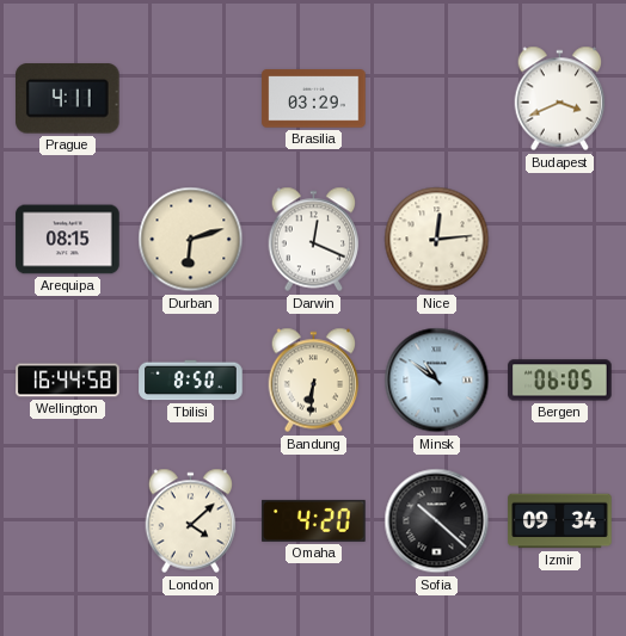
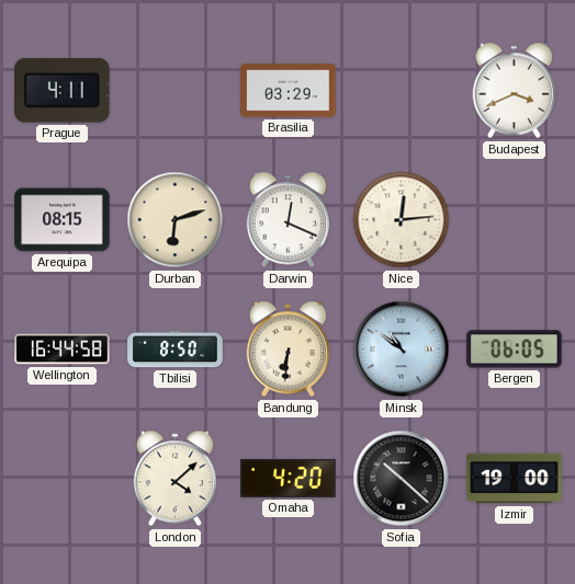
Izmir: 09:34 -> 19:00
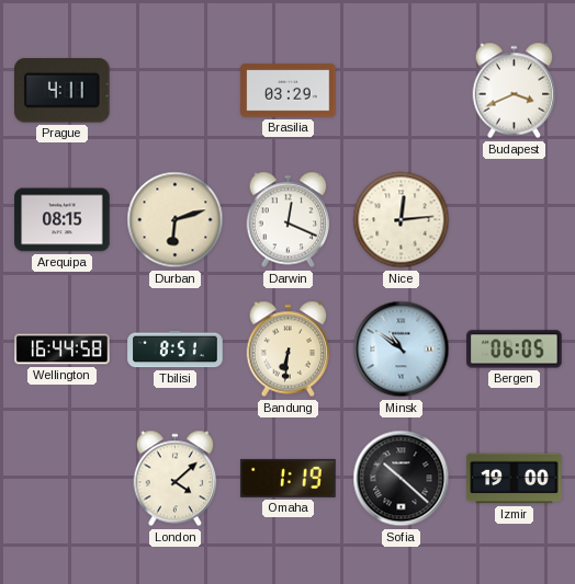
Tbilisi: 8:50 -> 8:51
Omaha: 4:20 -> 1:19
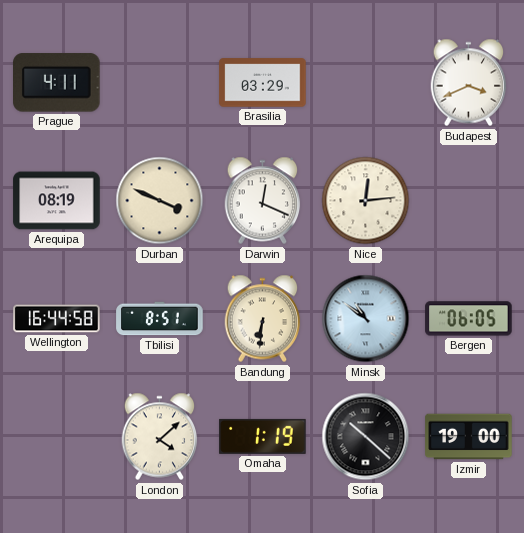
Arequipa: 08:15 -> 08:19
Durban: 6:12 -> 3:49
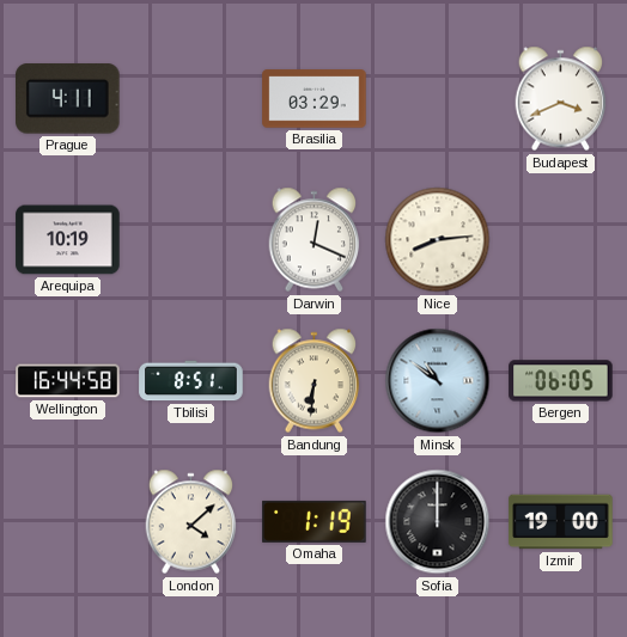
Arequipa: 08:19 -> 10:19
Durban: 3:49 -> none
Nice: 12:14 -> 8:14
Sofia: 10:22 -> 12:00
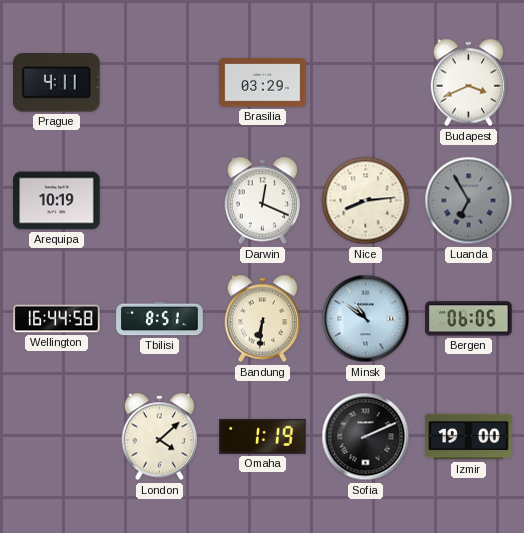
Luanda: none -> 6:55
Sofia: 12:00 -> 2:11
